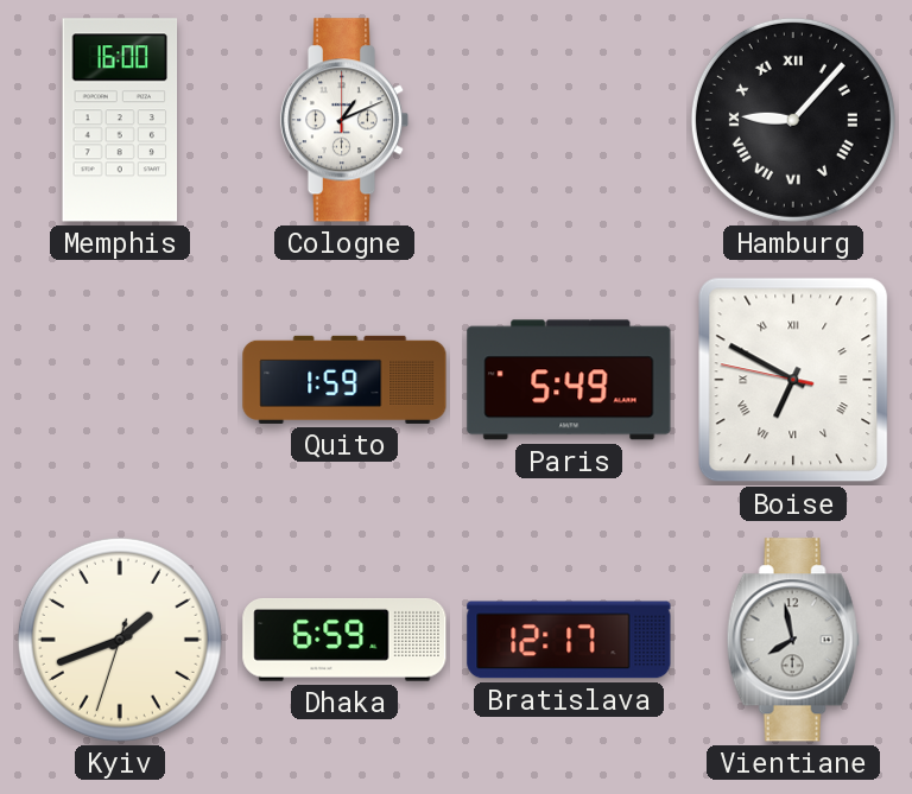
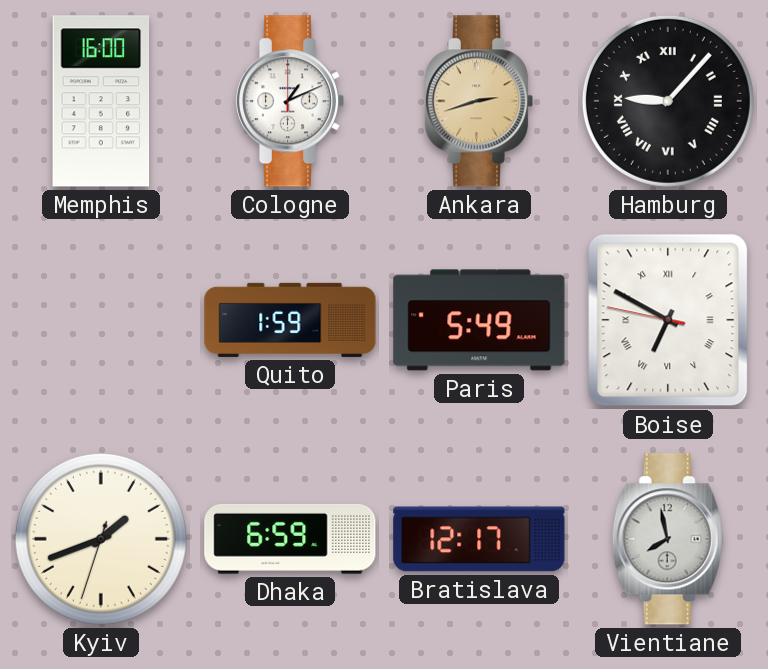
Ankara: none -> 2:42
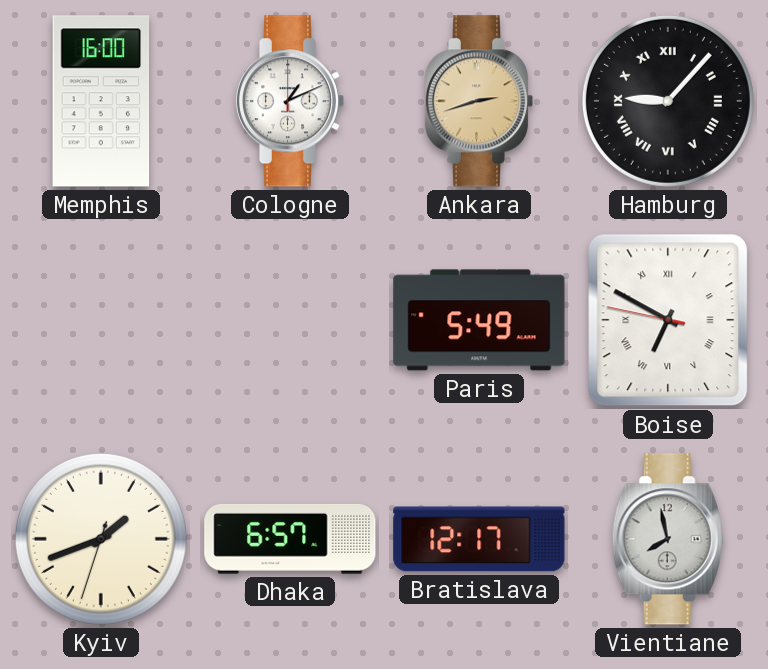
Quito: 1:59 -> none
Dhaka: 6:59 -> 6:57
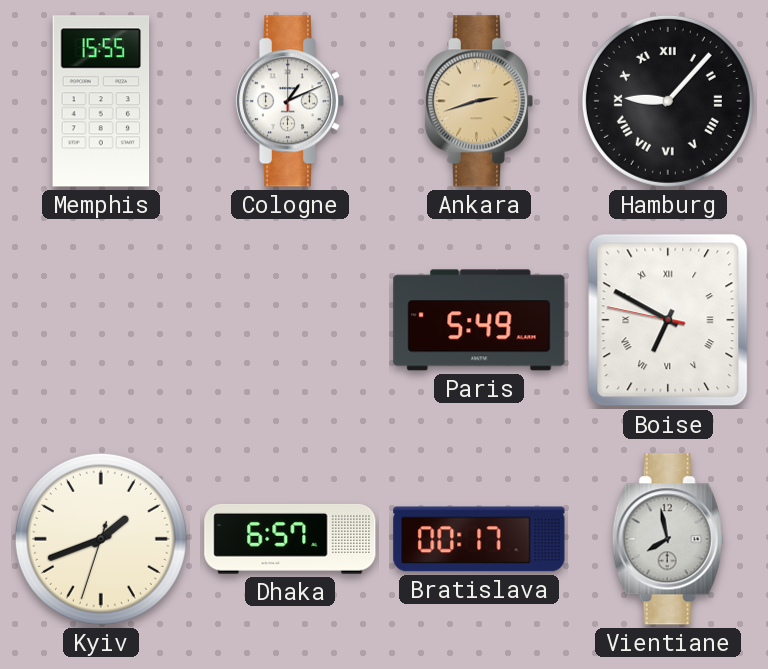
Memphis: 16:00 -> 15:55
Bratislava: 12:17 -> 00:17
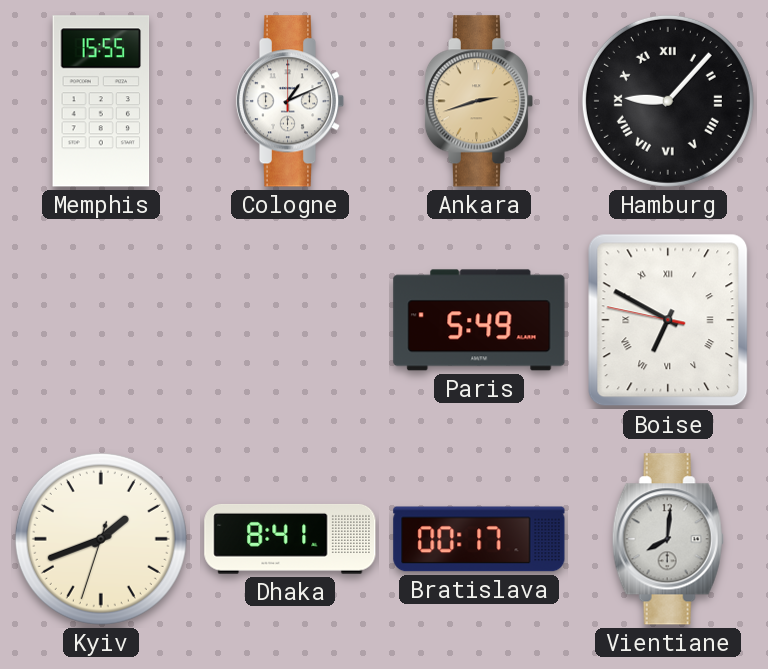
Dhaka: 6:57 -> 8:41
Vientiane: 7:58 -> 8:01
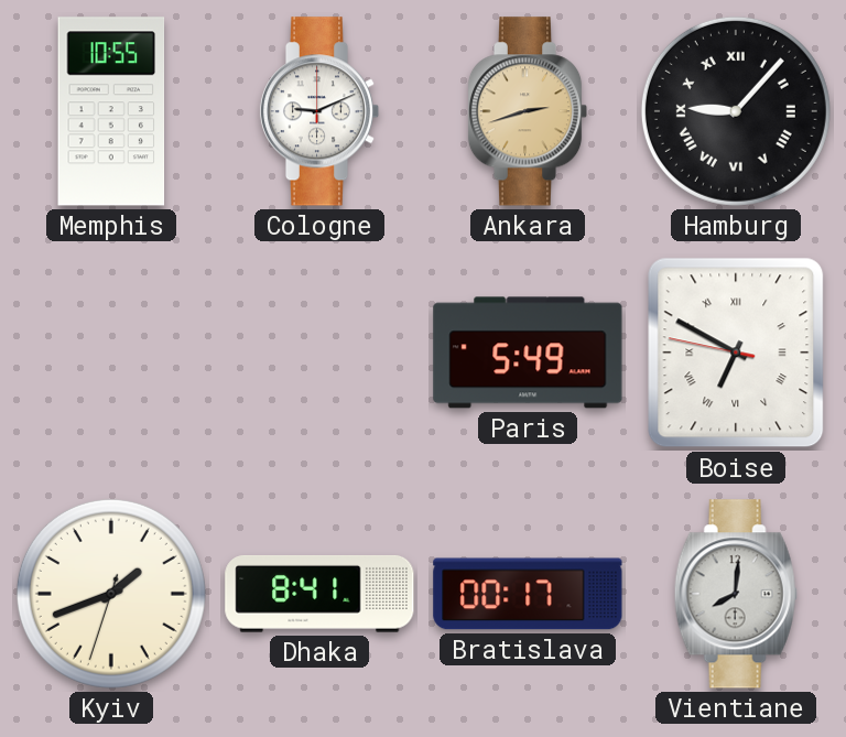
Memphis: 15:55 -> 10:55
Cologne: 1:11 -> 9:11
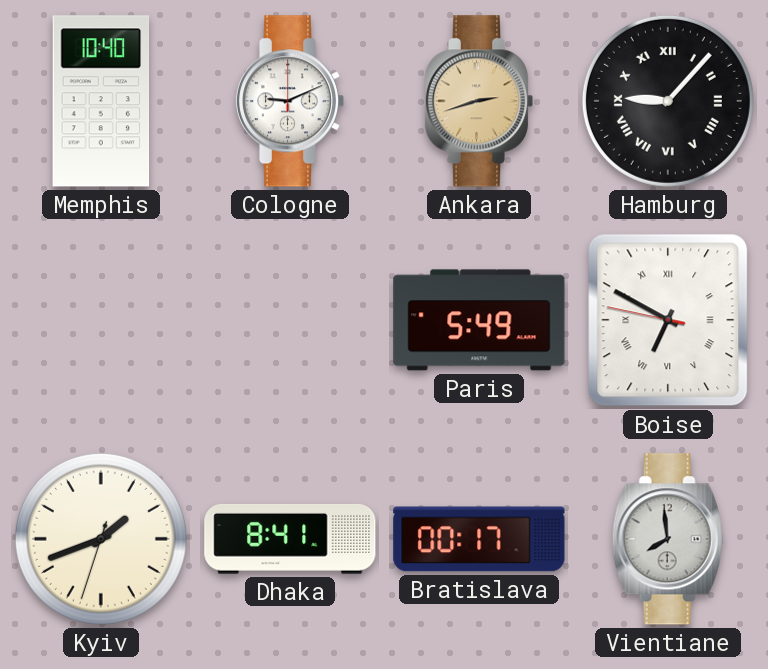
Memphis: 10:55 -> 10:40
Vientiane: 8:01 -> 7:59
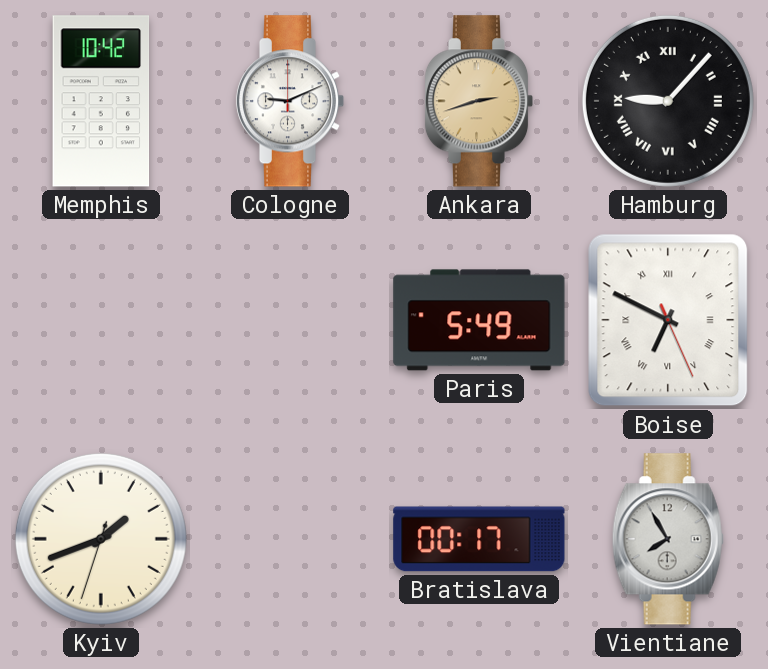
Memphis: 10:40 -> 10:42
Boise: 6:49:47 -> 6:49:26
Dhaka: 8:41 -> none
Vientiane: 7:59 -> 7:55
